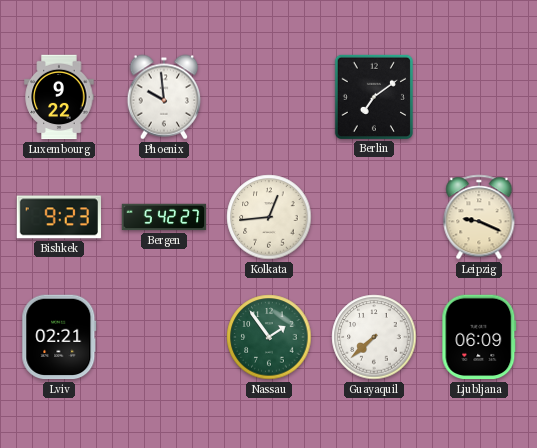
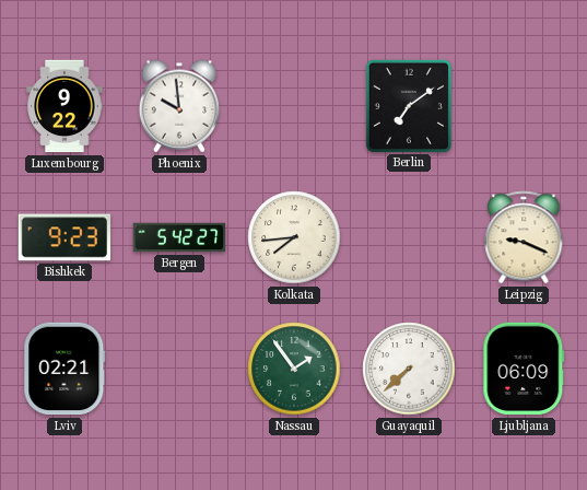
Kolkata: 12:44 -> 7:44
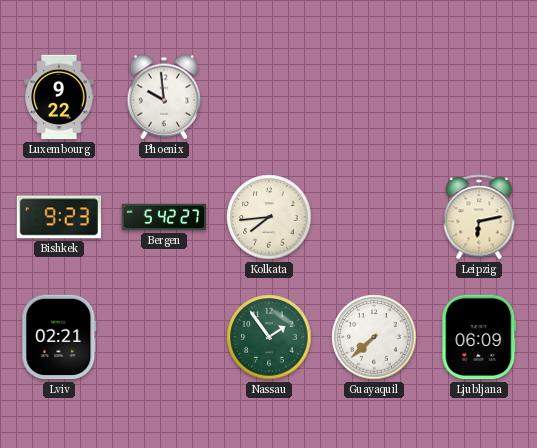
Berlin: 7:09 -> none
Leipzig: 9:19 -> 6:13
